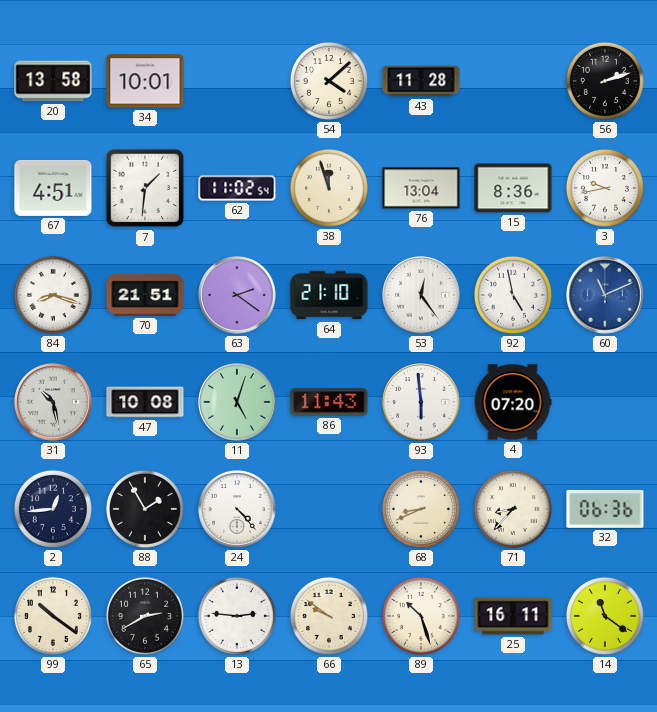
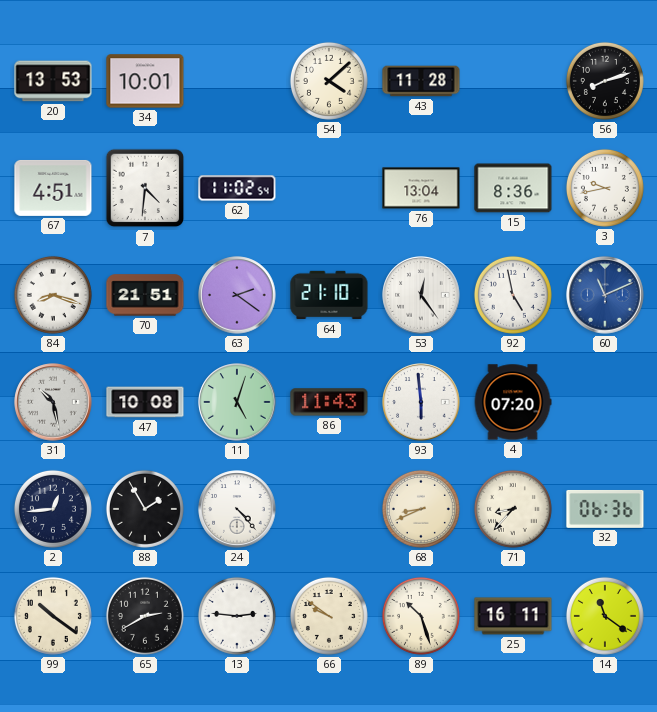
20: 13:58 -> 13:53
56: 2:12 -> 8:12
7: 1:31 -> 4:31
38: 11:57 -> none
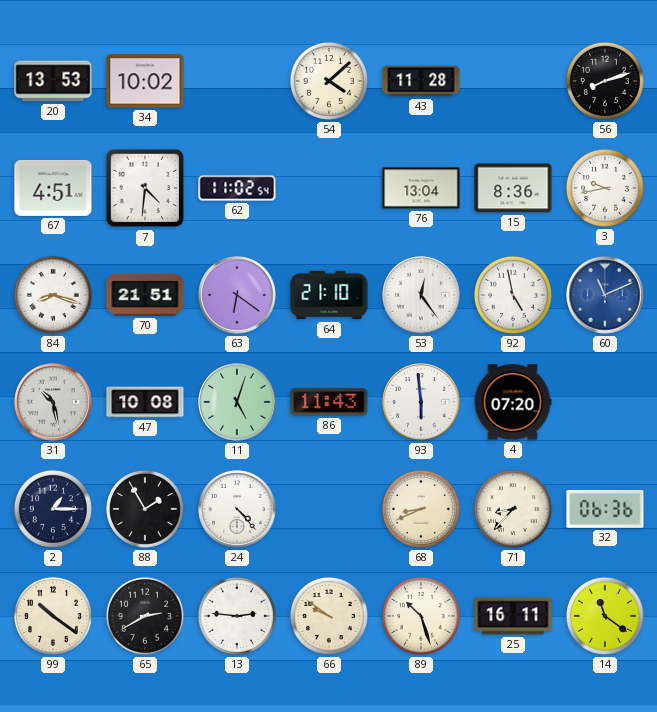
34: 10:01 -> 10:02
63: 2:21 -> 6:21
2: 12:44 -> 1:15
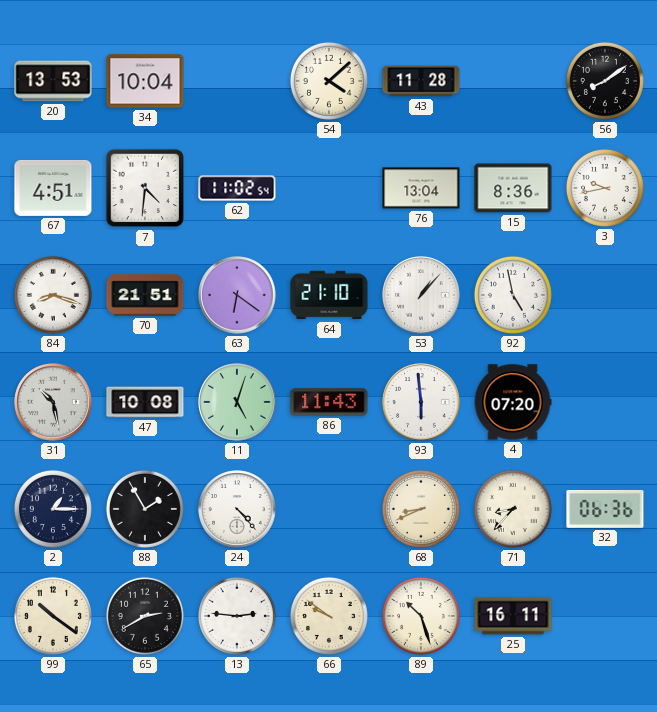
34: 10:02 -> 10:04
56: 8:12 -> 8:09
53: 12:24 -> 1:07
60: 11:11 -> none
14: 11:21 -> none
